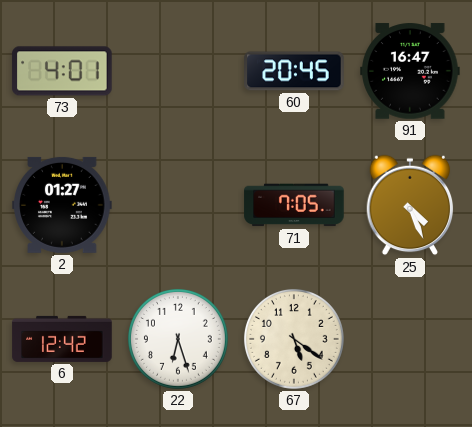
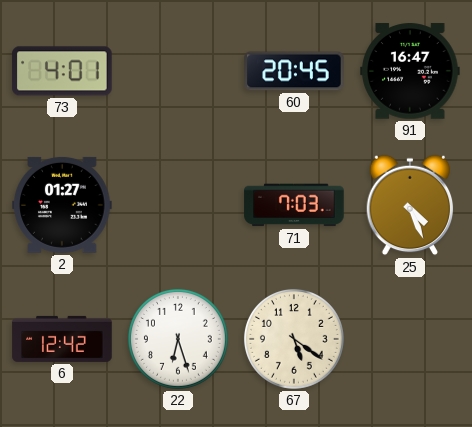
71: 7:05 -> 7:03
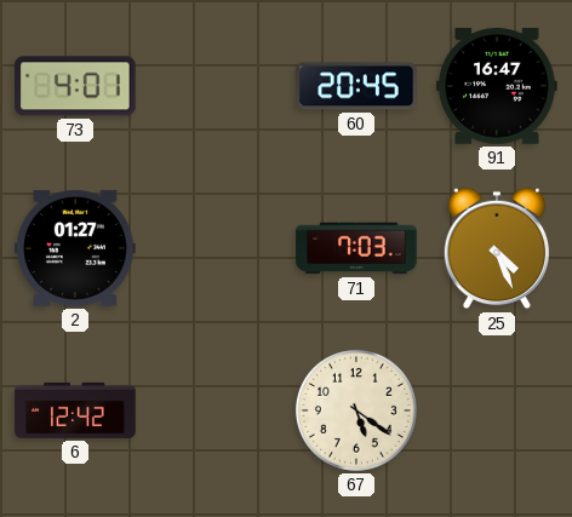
22: 6:27 -> none
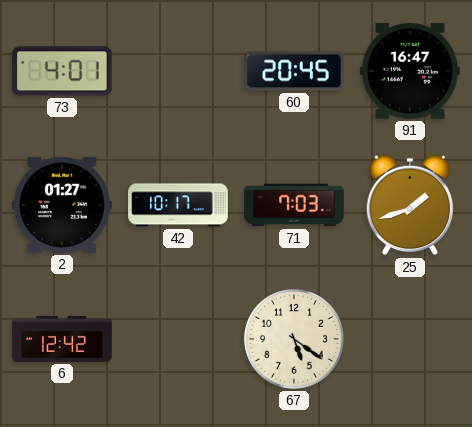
42: none -> 10:17
25: 4:26 -> 1:42
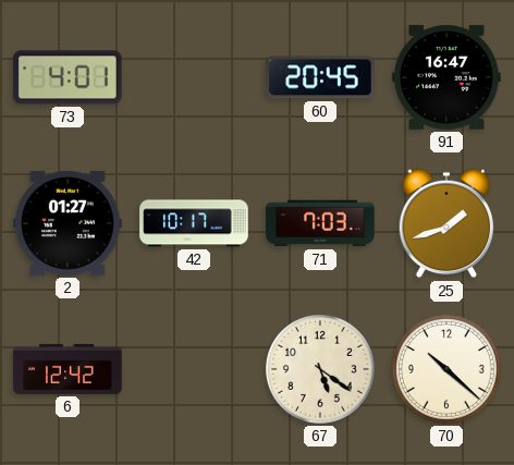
70: none -> 10:22
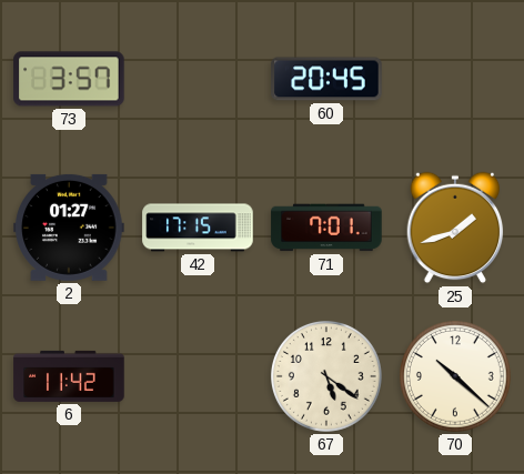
73: 4:01 -> 3:57
91: 16:47 -> none
42: 10:17 -> 17:15
71: 7:03 -> 7:01
6: 12:42 -> 11:42
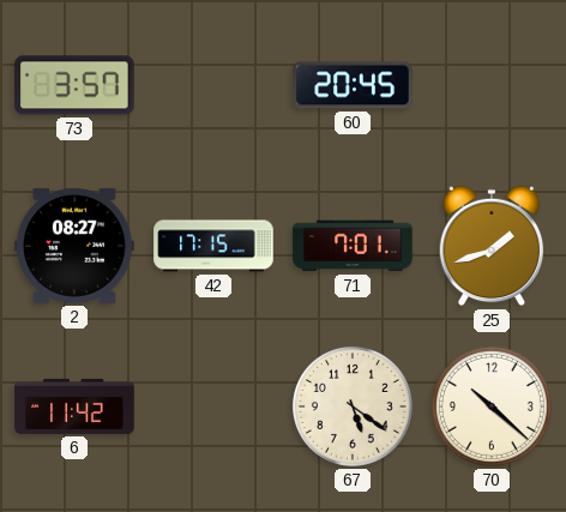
2: 01:27 -> 08:27
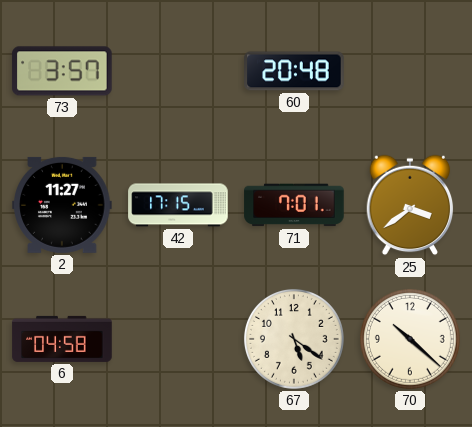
60: 20:45 -> 20:48
2: 08:27 -> 11:27
25: 1:42 -> 3:39
6: 11:42 -> 04:58
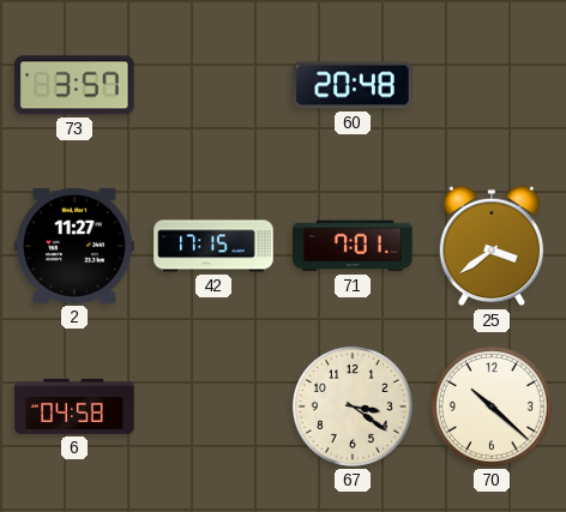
67: 5:21 -> 3:21
